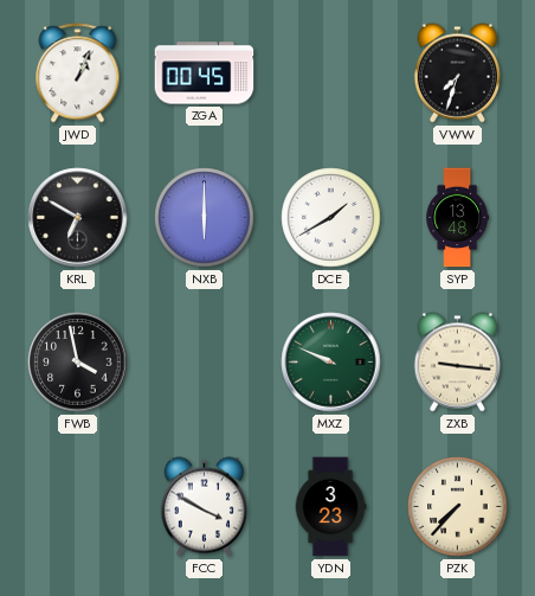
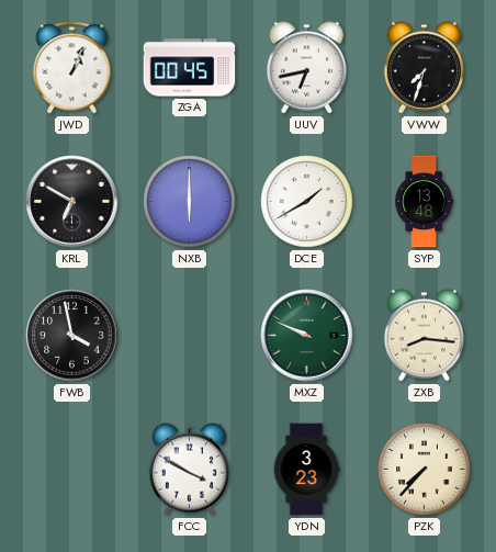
UUV: none -> 6:43
ZXB: 9:16 -> 8:16
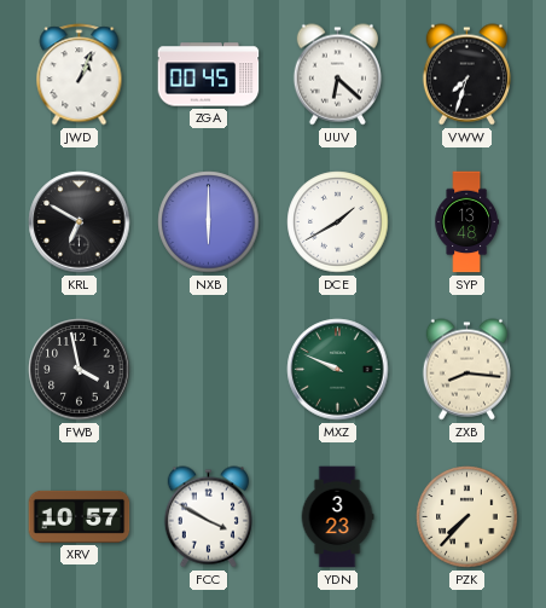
UUV: 6:43 -> 6:22
XRV: none -> 10:57
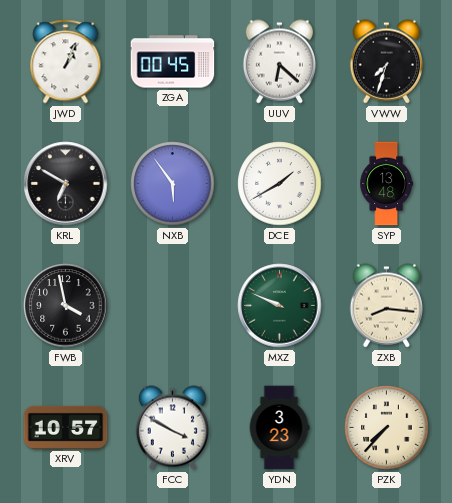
NXB: 6:00 -> 5:54
